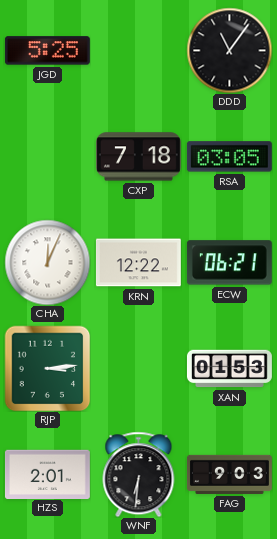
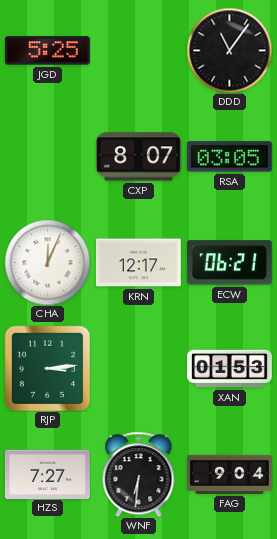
CXP: 7:18 -> 8:07
KRN: 12:22 -> 12:17
HZS: 2:01 -> 7:27
FAG: 9:03 -> 9:04
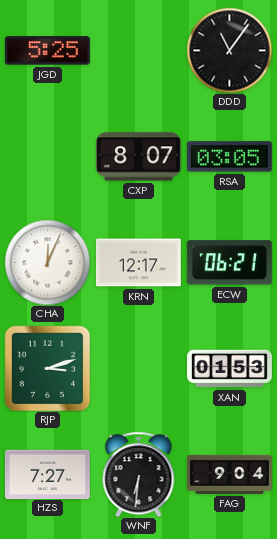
RJP: 3:14 -> 3:12
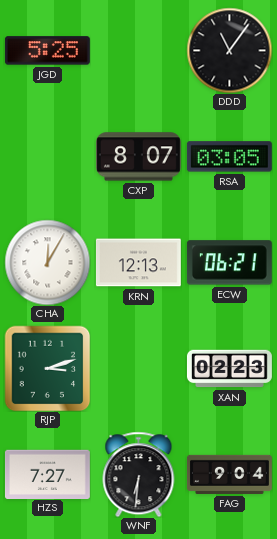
CHA: 12:04 -> 12:05
KRN: 12:17 -> 12:13
XAN: 01:53 -> 02:23
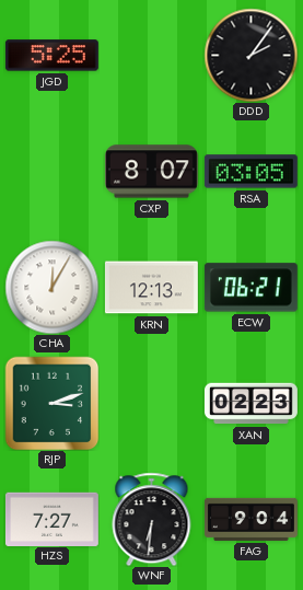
DDD: 11:06 -> 2:06
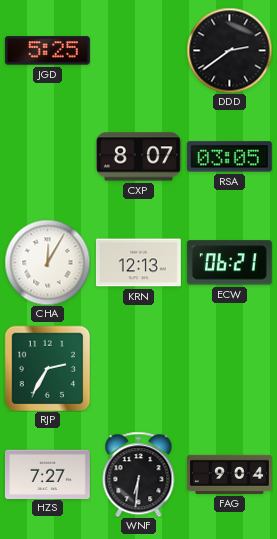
DDD: 2:06 -> 2:39
RJP: 3:12 -> 2:35
XAN: 02:23 -> none
